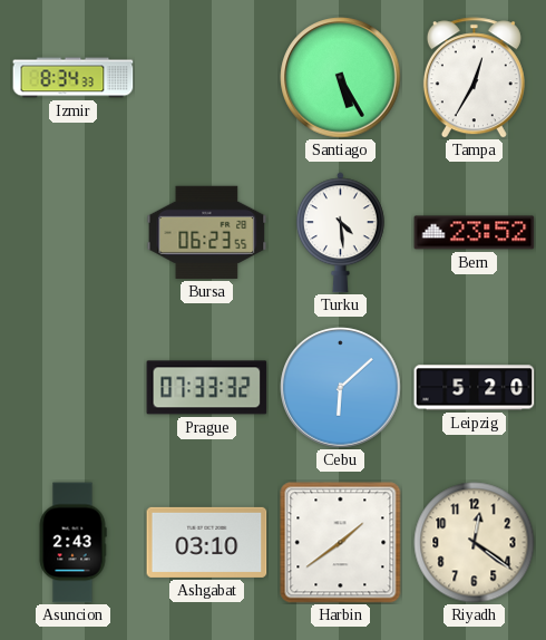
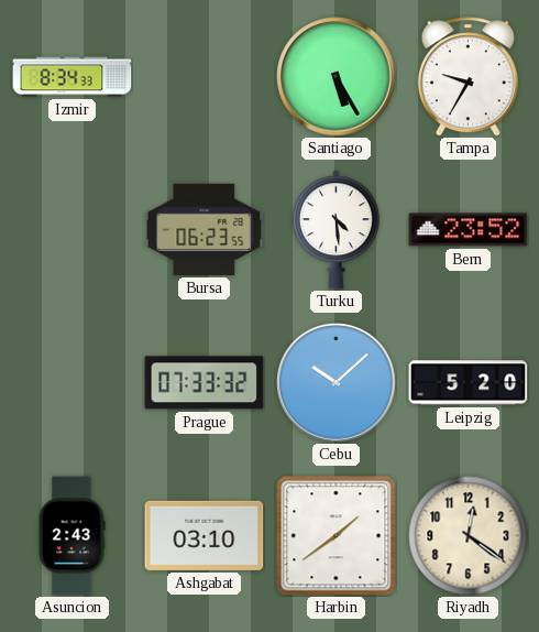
Tampa: 12:35 -> 9:35
Cebu: 6:08 -> 10:08
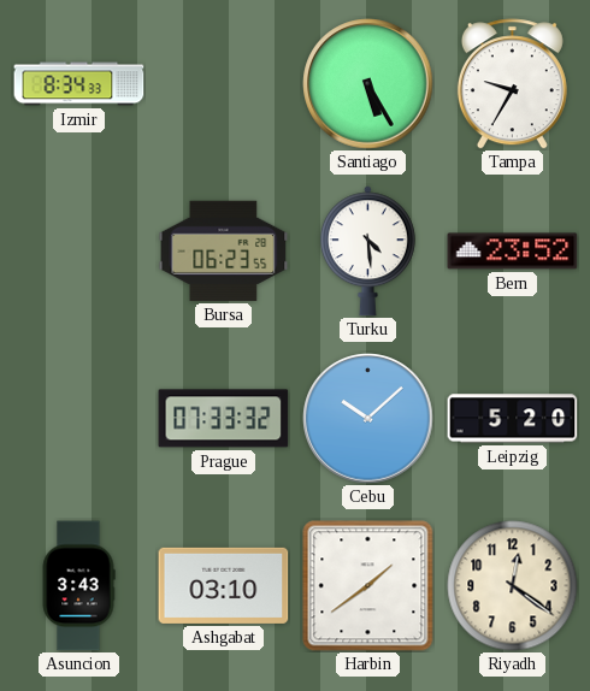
Asuncion: 2:43 -> 3:43
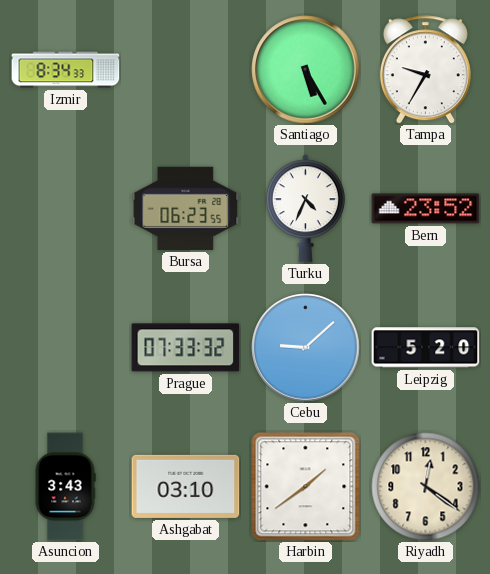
Turku: 4:29 -> 4:34
Cebu: 10:08 -> 9:08
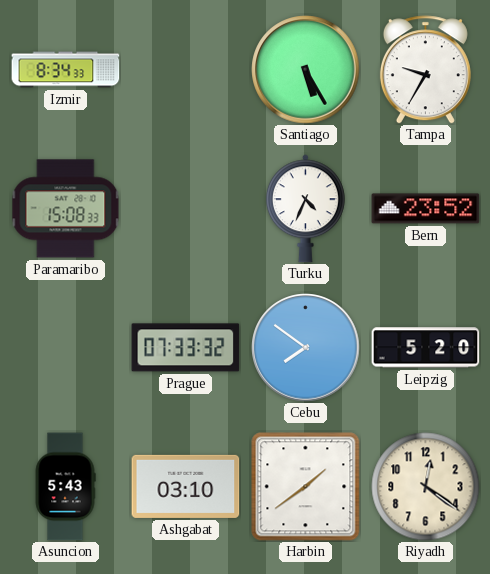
Paramaribo: none -> 15:08
Bursa: 06:23 -> none
Cebu: 9:08 -> 7:51
Asuncion: 3:43 -> 5:43
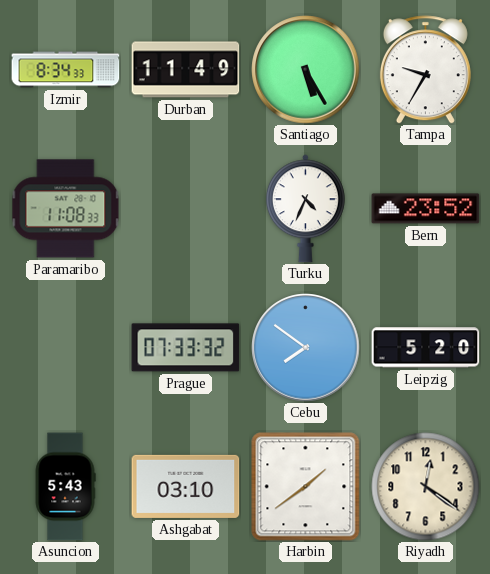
Durban: none -> 11:49
Paramaribo: 15:08 -> 11:08
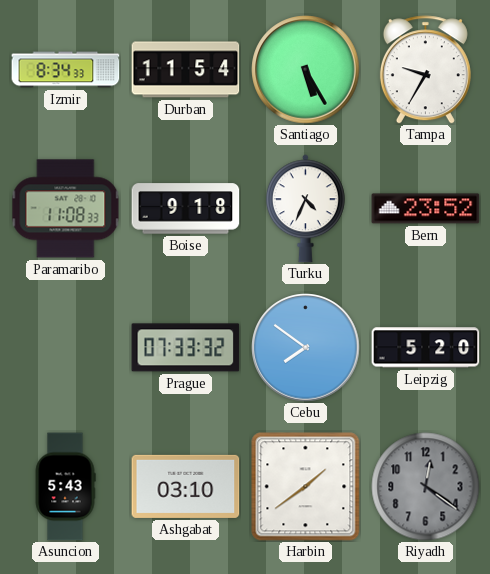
Durban: 11:49 -> 11:54
Boise: none -> 9:18
Riyadh dial: cream -> grey
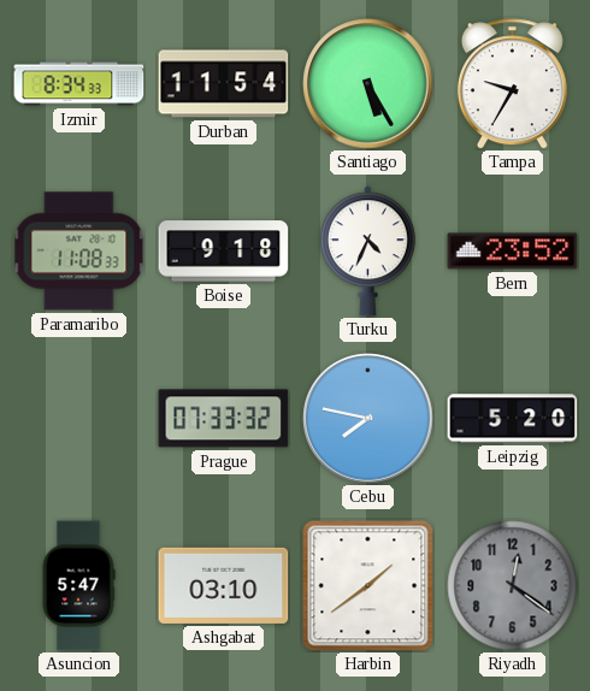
Cebu: 7:51 -> 7:47
Asuncion: 5:43 -> 5:47
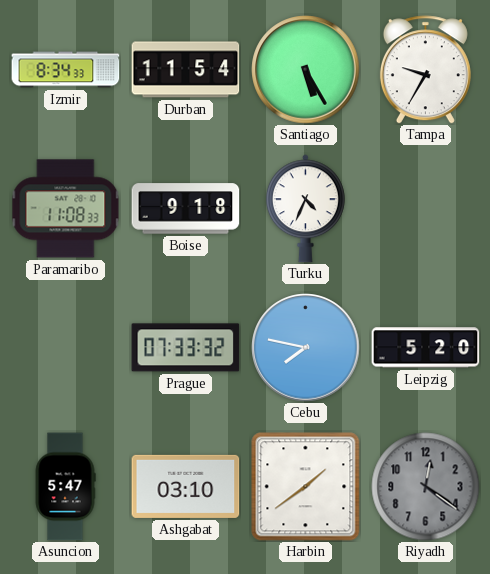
Bern: 23:52 -> none
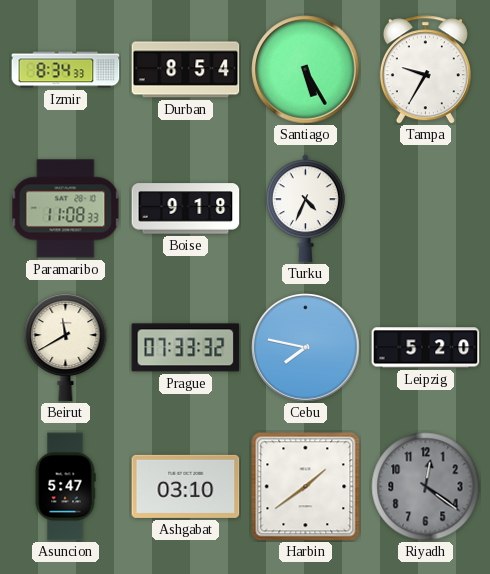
Durban: 11:54 -> 8:54
Beirut: none -> 11:40
